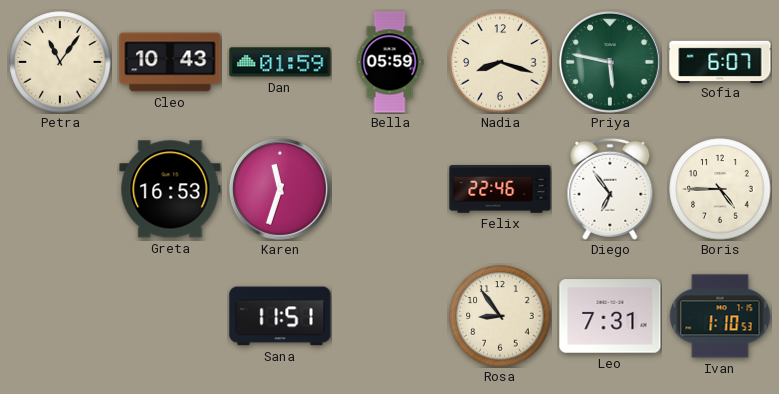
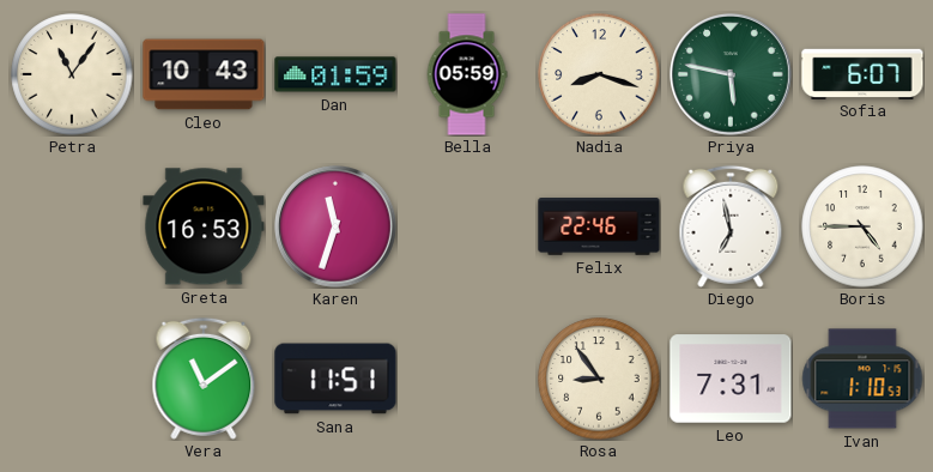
Diego: 6:54 -> 6:58
Vera: none -> 11:09
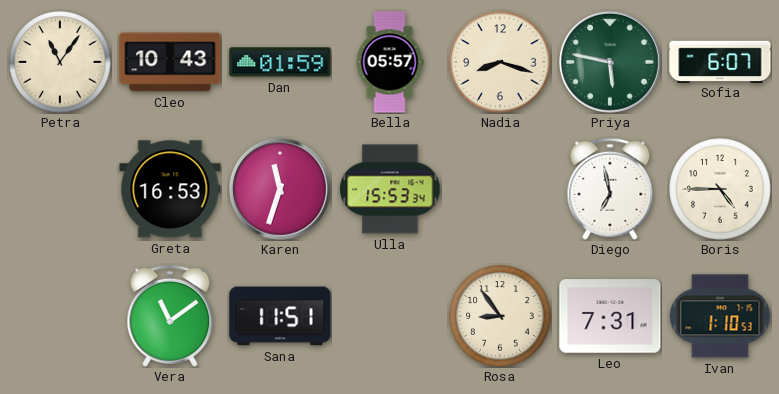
Bella: 05:59 -> 05:57
Ulla: none -> 15:53
Felix: 22:46 -> none
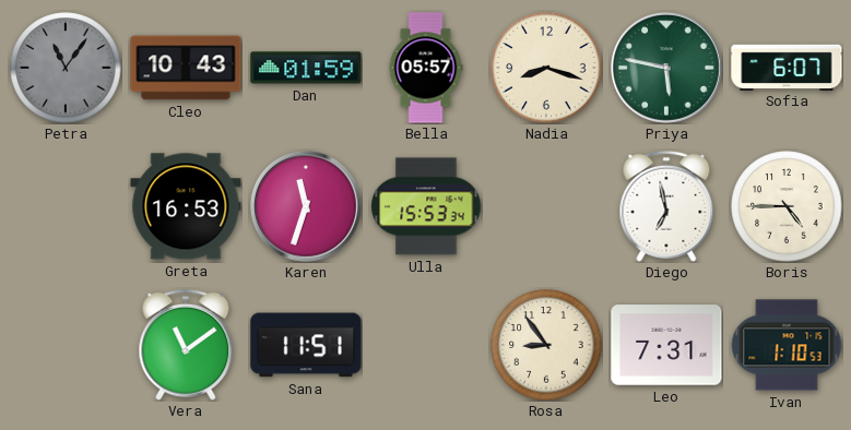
Petra dial: cream -> grey
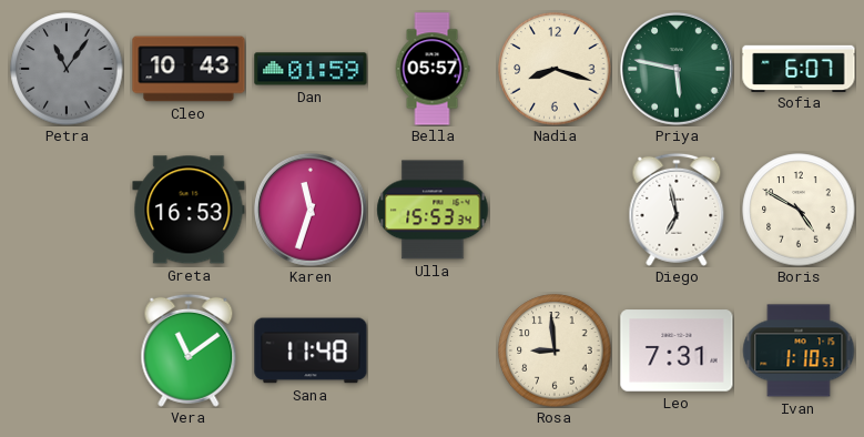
Boris: 4:45 -> 4:50
Sana: 11:51 -> 11:48
Rosa: 8:54 -> 8:59
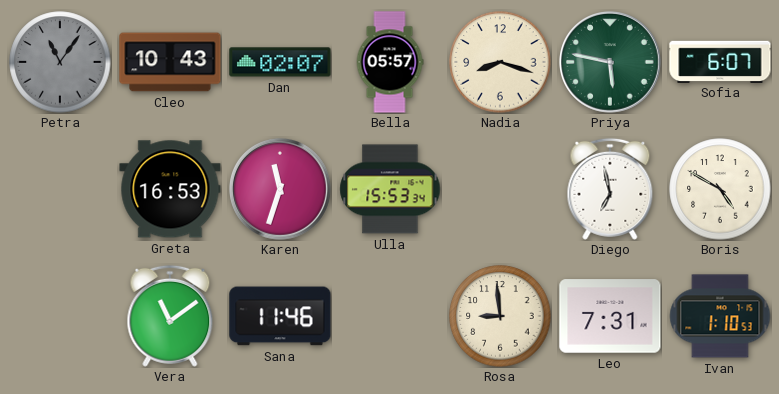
Dan: 01:59 -> 02:07
Sana: 11:48 -> 11:46
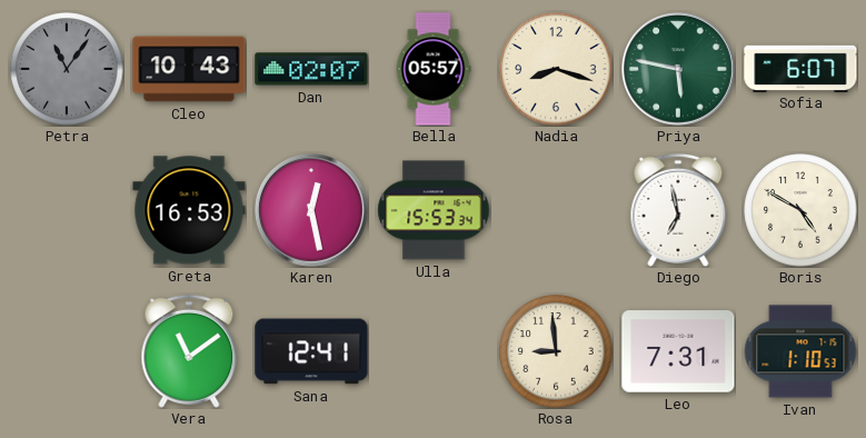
Karen: 11:33 -> 12:28
Sana: 11:46 -> 12:41
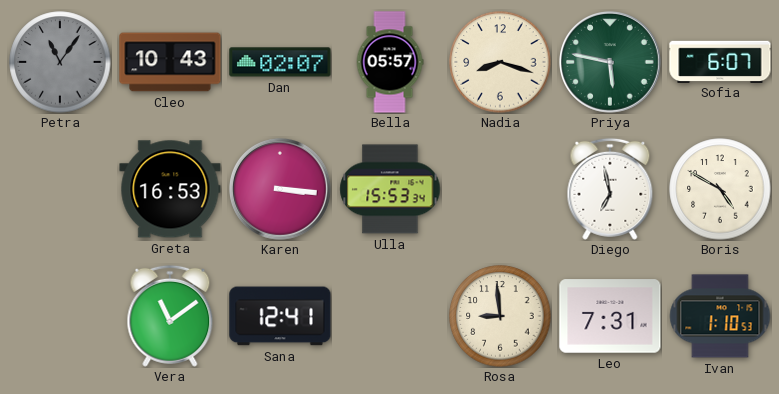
Karen: 12:28 -> 3:16
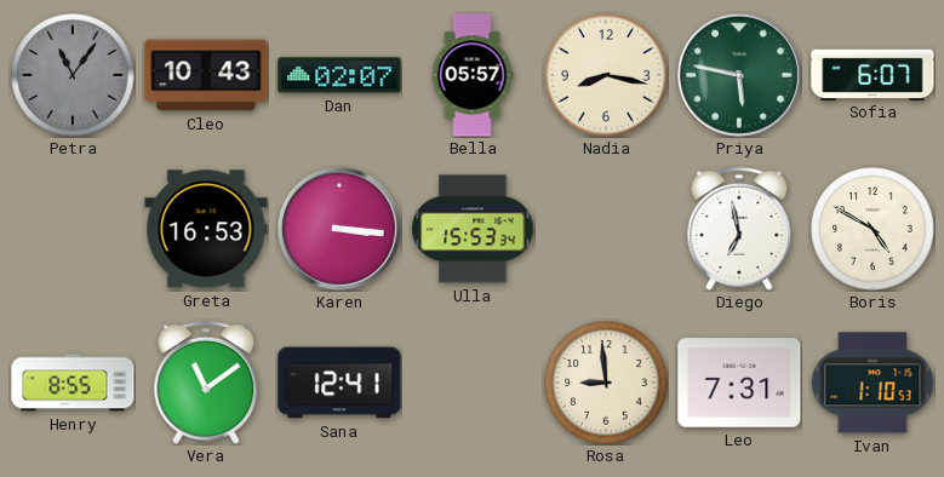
Nadia: 8:18 -> 8:17
Henry: none -> 8:55
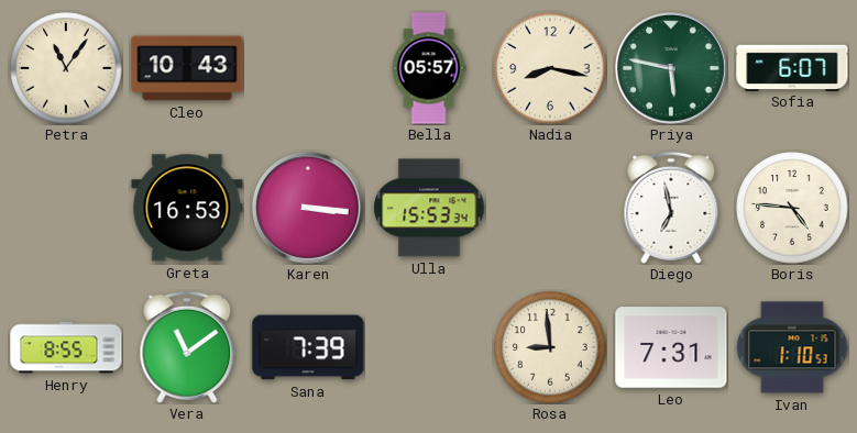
Petra dial: grey -> cream
Dan: 02:07 -> none
Boris: 4:50 -> 4:46
Sana: 12:41 -> 7:39
